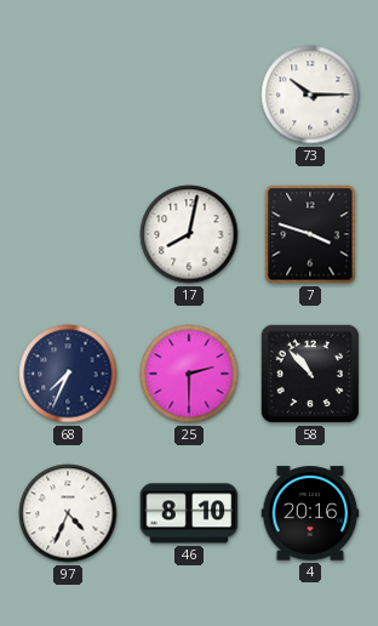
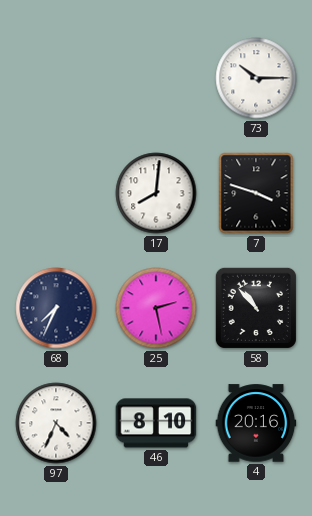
17: 8:02 -> 8:01
25: 2:30 -> 2:28
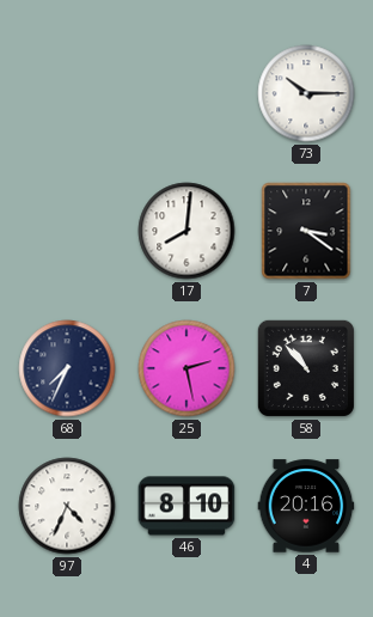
7: 3:48 -> 3:21
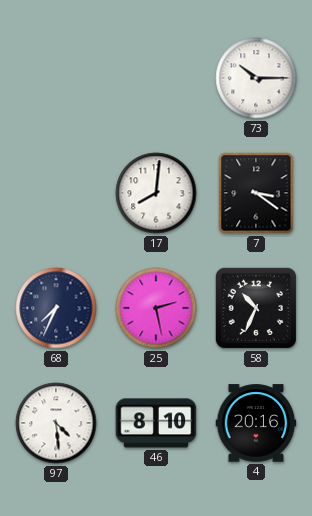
58: 10:53 -> 10:34
97: 4:34 -> 4:29
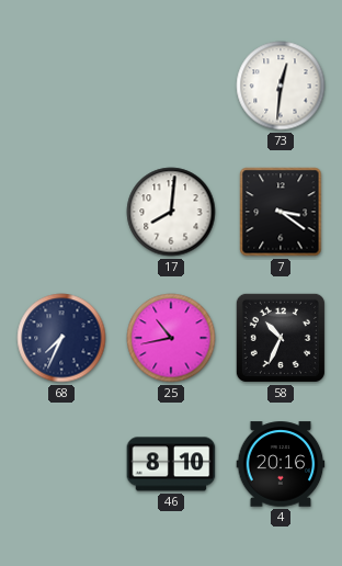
73: 10:15 -> 12:31
25: 2:28 -> 10:43
97: 4:29 -> none
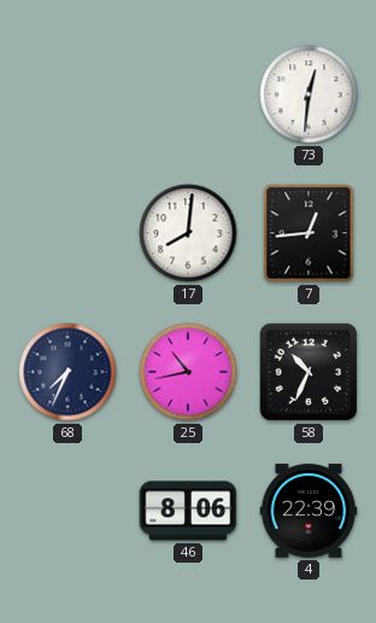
7: 3:21 -> 12:44
46: 8:10 -> 8:06
4: 20:16 -> 22:39
